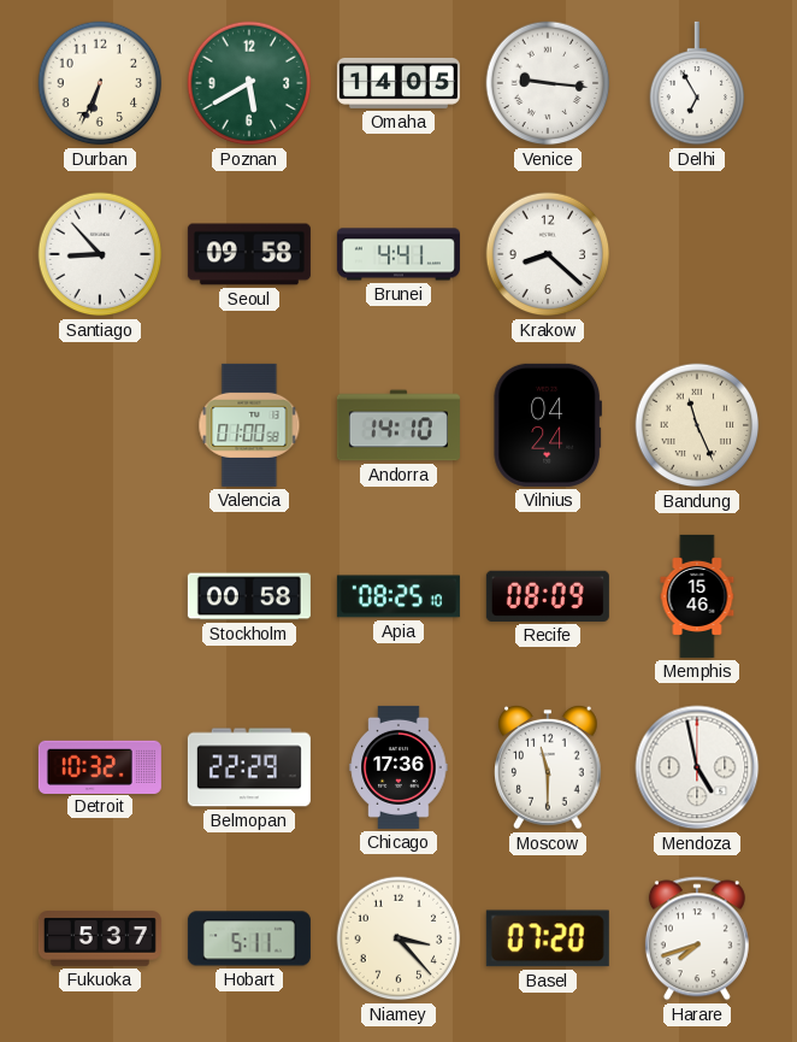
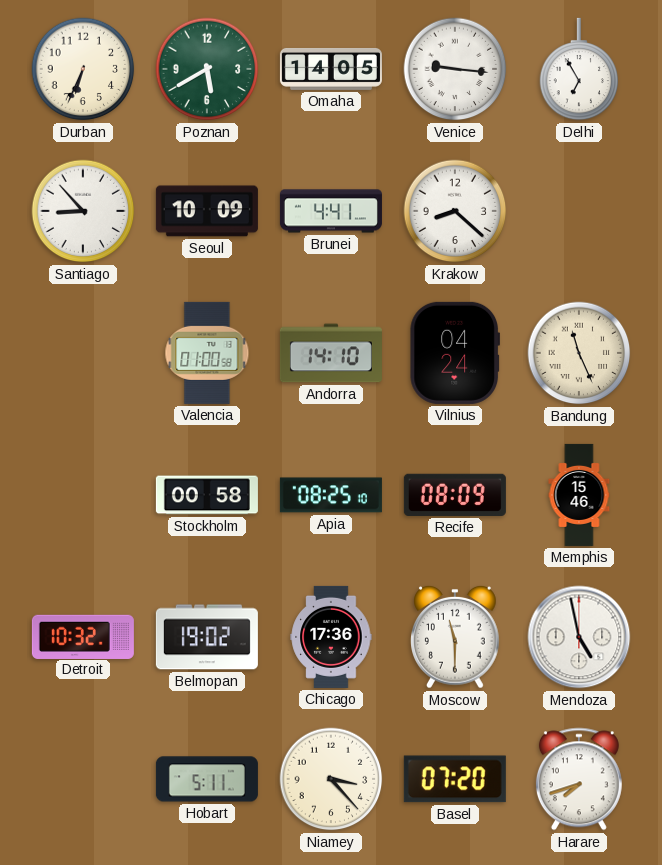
Seoul: 09:58 -> 10:09
Belmopan: 22:29 -> 19:02
Fukuoka: 5:37 -> none
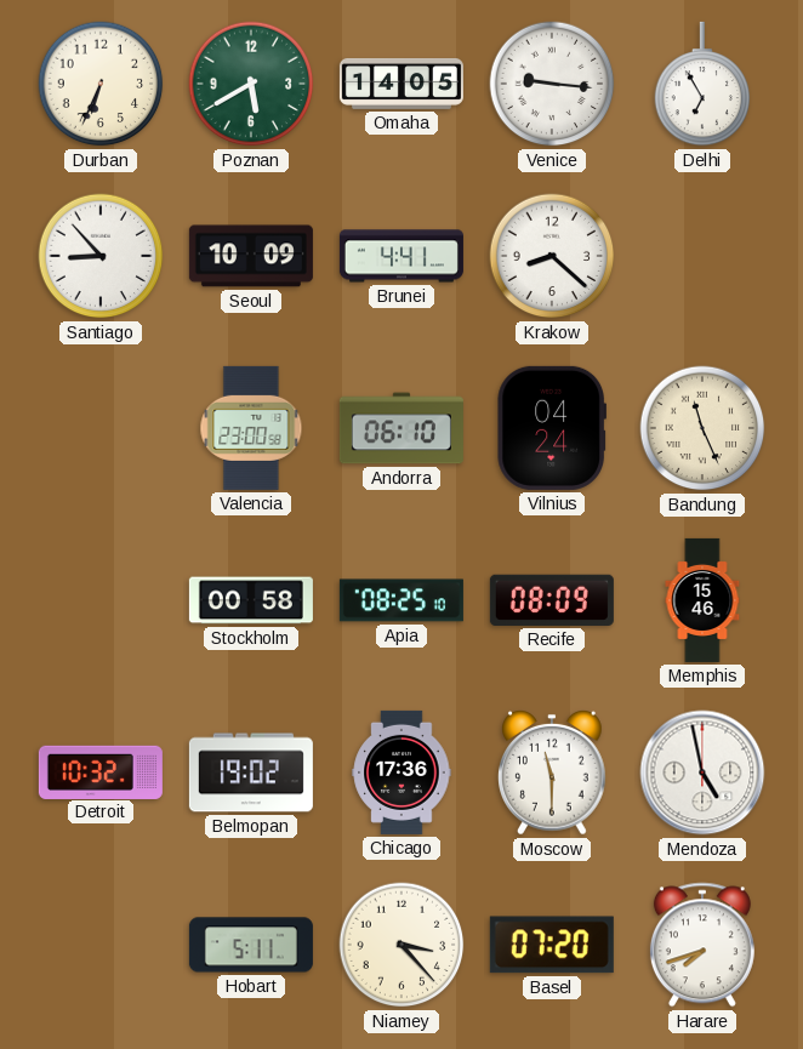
Valencia: 01:00 -> 23:00
Andorra: 14:10 -> 06:10
